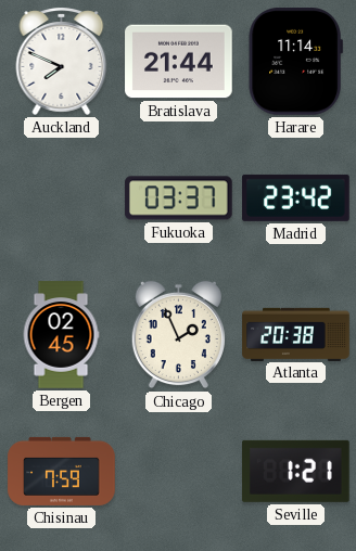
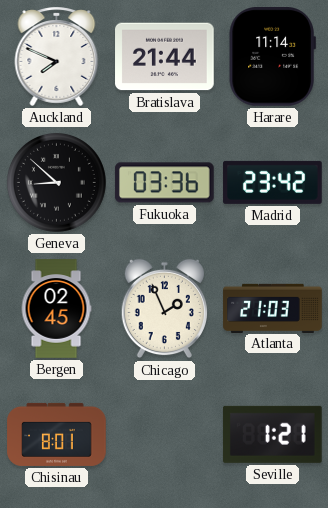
Geneva: none -> 8:52
Fukuoka: 03:37 -> 03:36
Atlanta: 20:38 -> 21:03
Chisinau: 7:59 -> 8:01
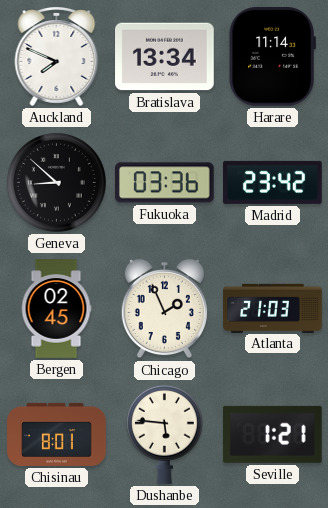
Bratislava: 21:44 -> 13:34
Dushanbe: none -> 5:46
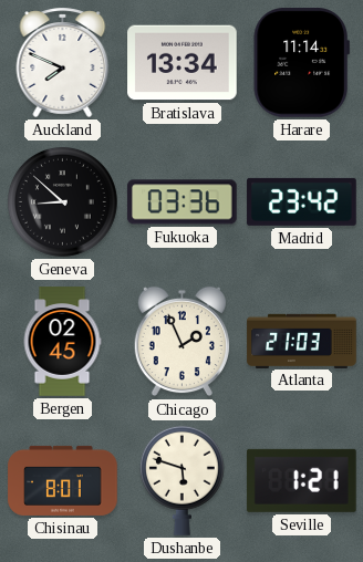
Dushanbe: 5:46 -> 5:48
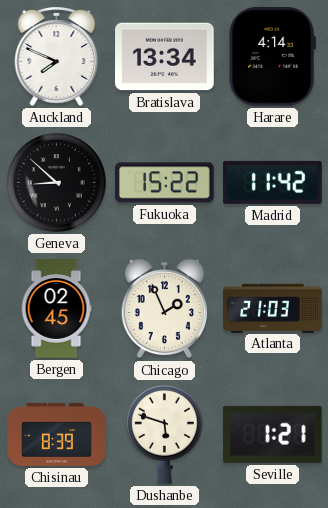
Harare: 11:14 -> 4:14
Fukuoka: 03:36 -> 15:22
Madrid: 23:42 -> 11:42
Chisinau: 8:01 -> 8:39
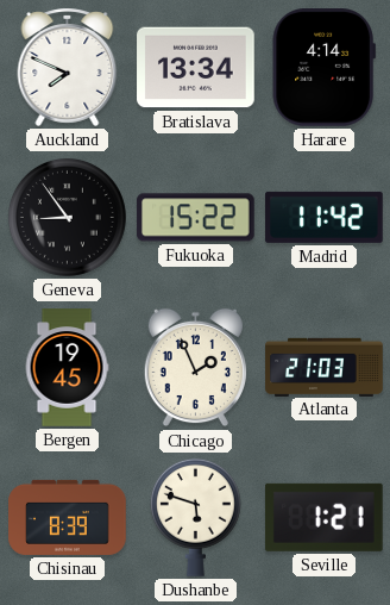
Geneva: 8:52 -> 8:54
Bergen: 02:45 -> 19:45
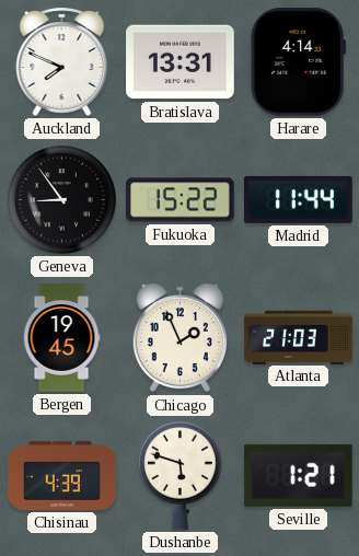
Bratislava: 13:34 -> 13:31
Madrid: 11:42 -> 11:44
Chisinau: 8:39 -> 4:39
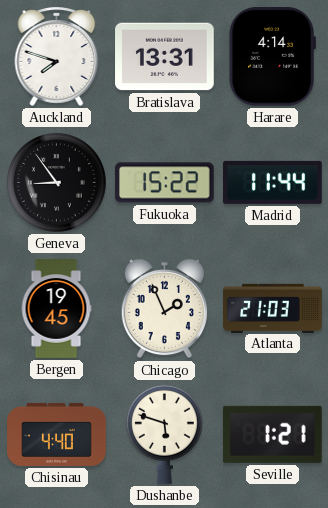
Auckland: 7:49 -> 7:48
Chisinau: 4:39 -> 4:40
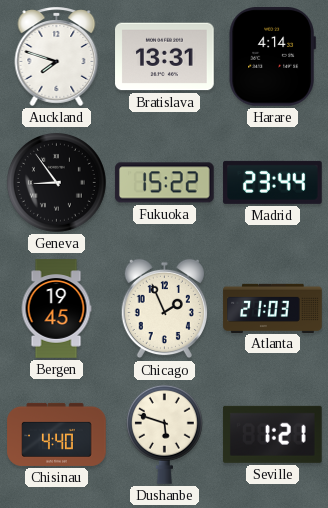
Madrid: 11:44 -> 23:44
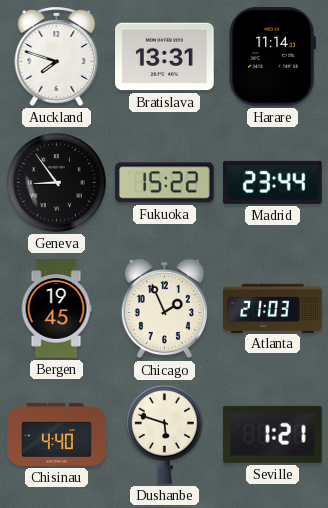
Harare: 4:14 -> 11:14
